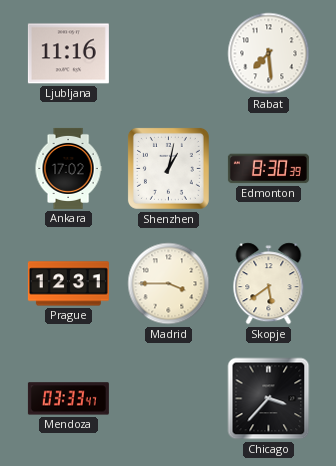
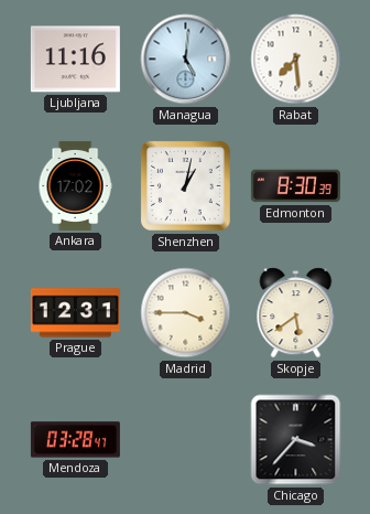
Managua: none -> 5:01
Mendoza: 03:33 -> 03:28
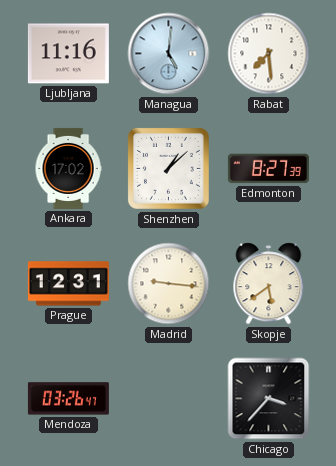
Shenzhen: 1:02 -> 1:08
Edmonton: 8:30 -> 8:27
Madrid: 3:45 -> 9:16
Mendoza: 03:28 -> 03:26
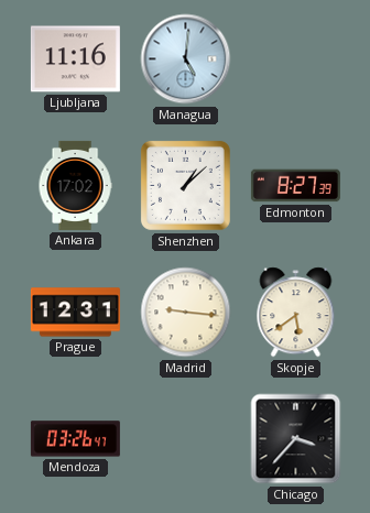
Rabat: 7:29 -> none
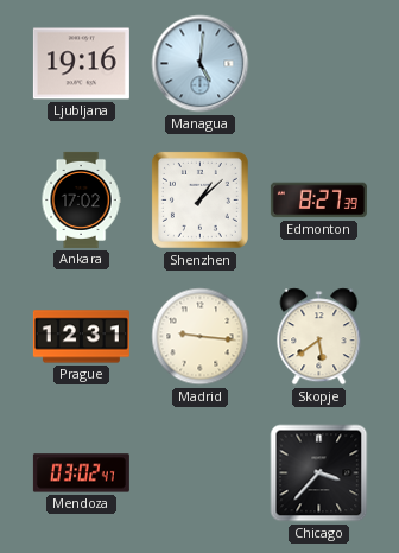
Ljubljana: 11:16 -> 19:16
Mendoza: 03:26 -> 03:02
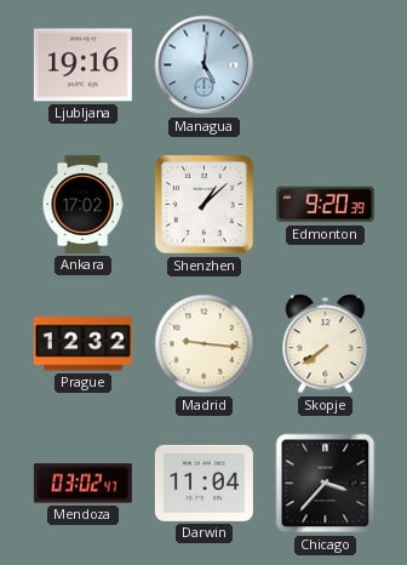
Edmonton: 8:27 -> 9:20
Prague: 12:31 -> 12:32
Skopje: 5:39 -> 7:39
Darwin: none -> 11:04
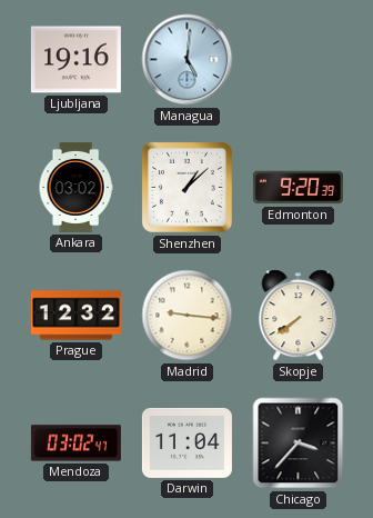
Ankara: 17:02 -> 03:02
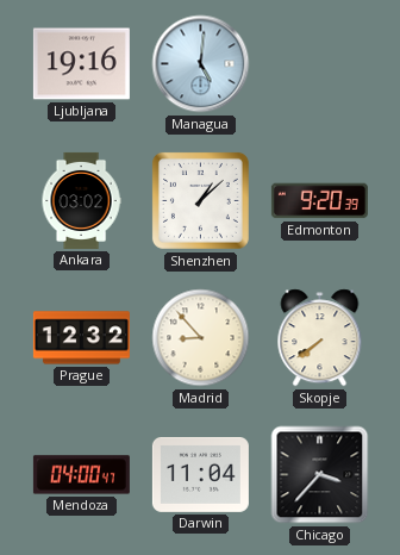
Madrid: 9:16 -> 8:53
Mendoza: 03:02 -> 04:00
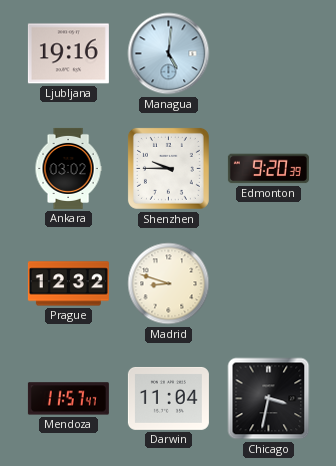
Shenzhen: 1:08 -> 9:45
Madrid: 8:53 -> 8:48
Skopje: 7:39 -> none
Mendoza: 04:00 -> 11:57
Chicago: 3:37 -> 3:32
